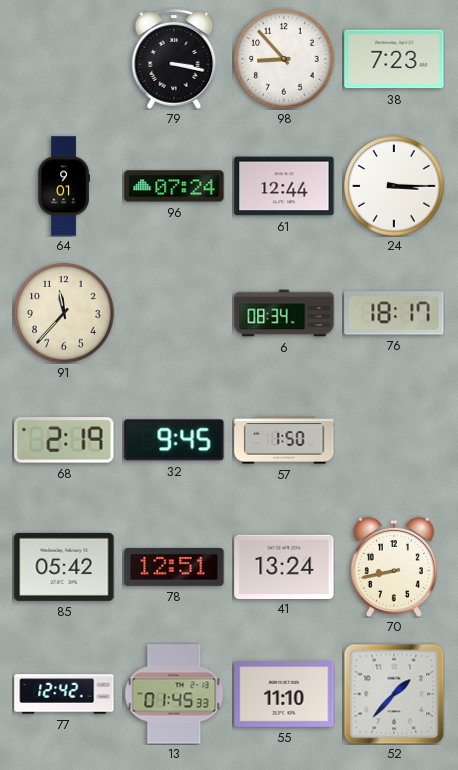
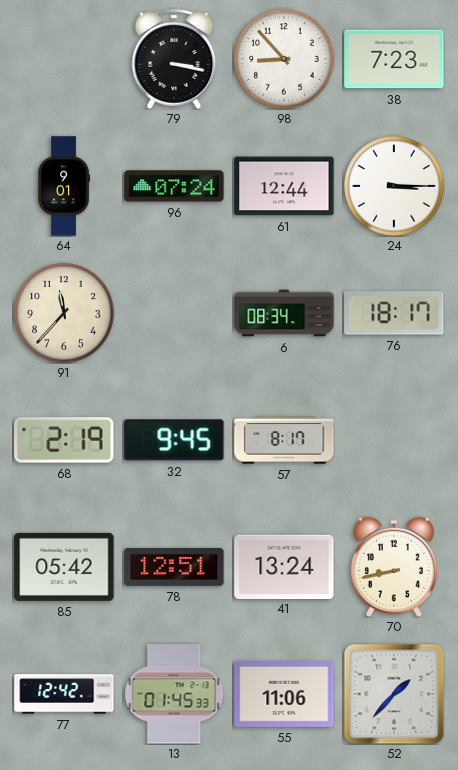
57: 1:50 -> 8:17
55: 11:10 -> 11:06
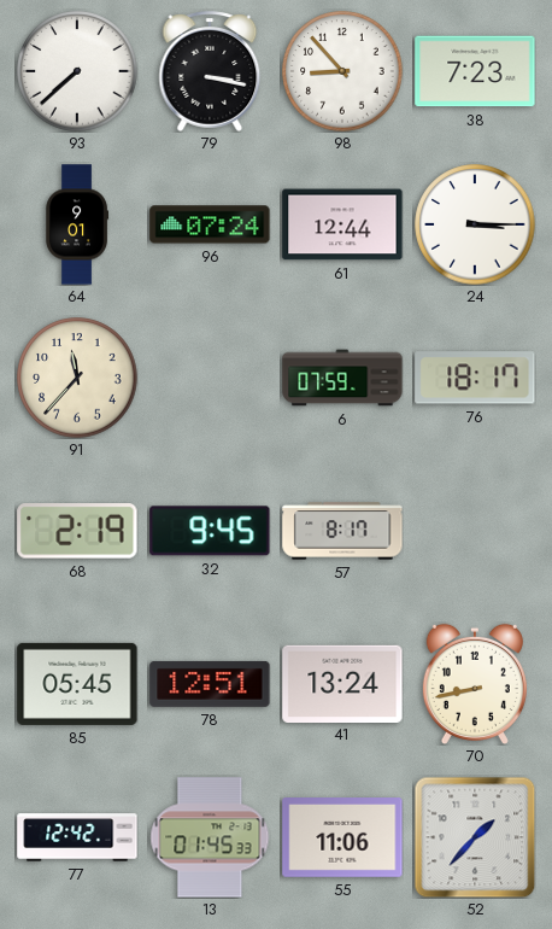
93: none -> 7:38
6: 08:34 -> 07:59
85: 05:42 -> 05:45
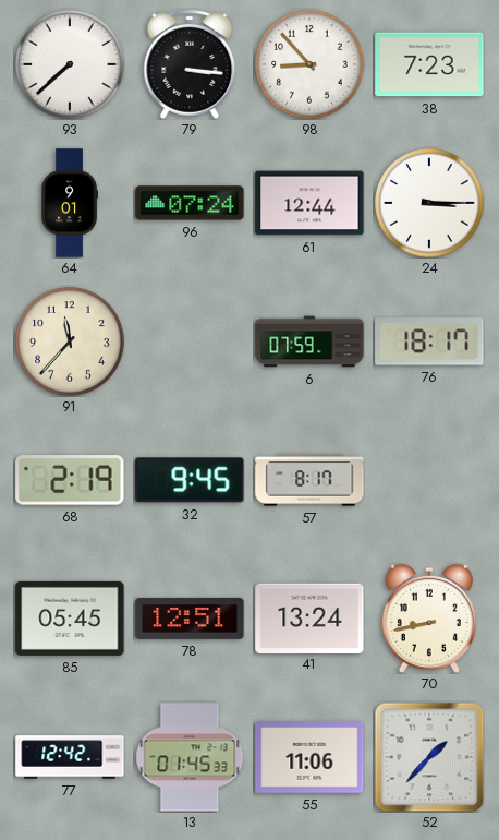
79: 3:17 -> 3:16
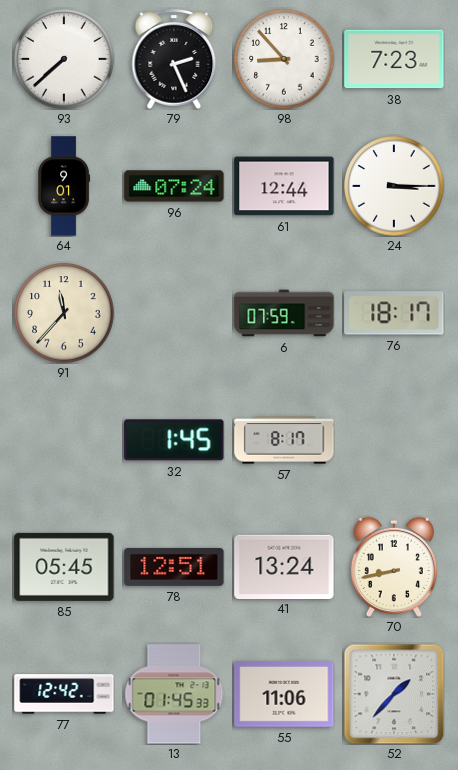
79: 3:16 -> 2:26
68: 2:19 -> none
32: 9:45 -> 1:45
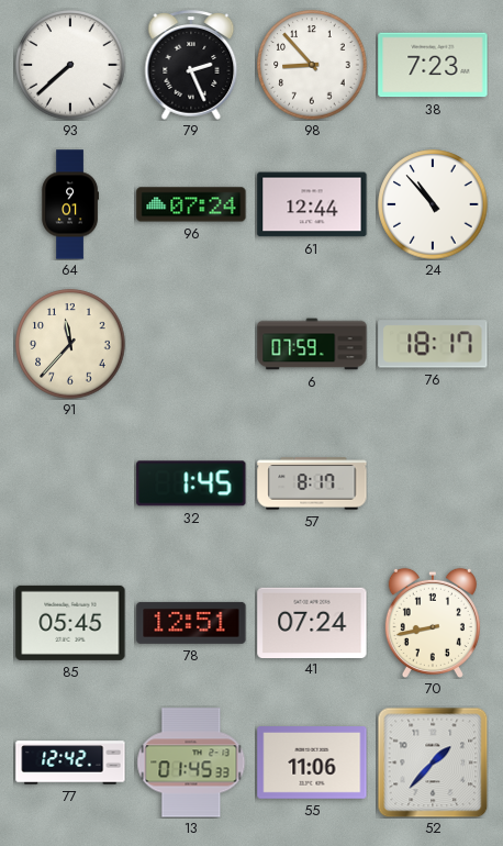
24: 3:15 -> 10:53
41: 13:24 -> 07:24
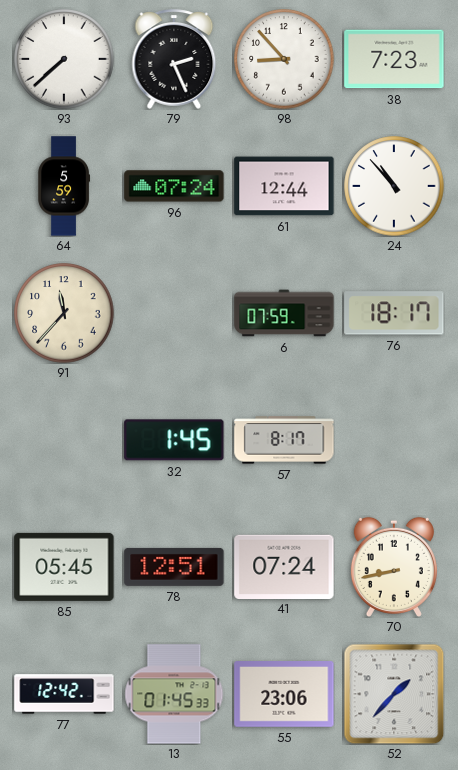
64: 9:01 -> 5:59
55: 11:06 -> 23:06
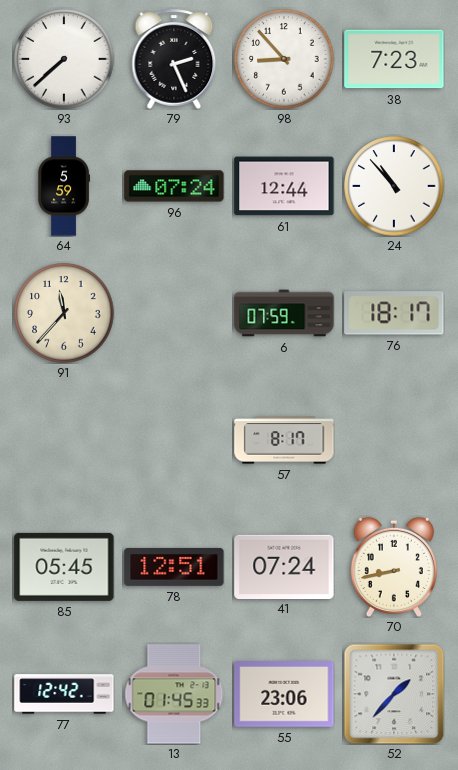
32: 1:45 -> none
